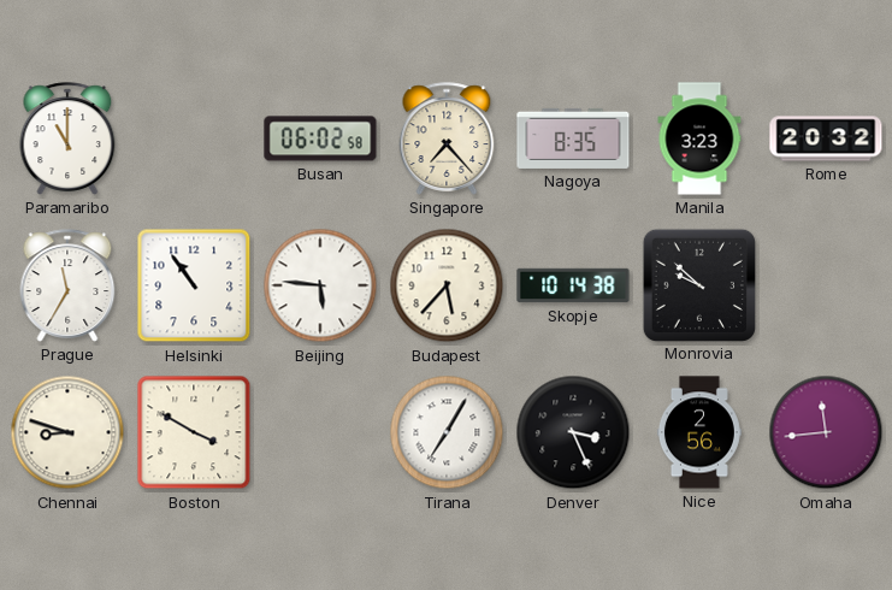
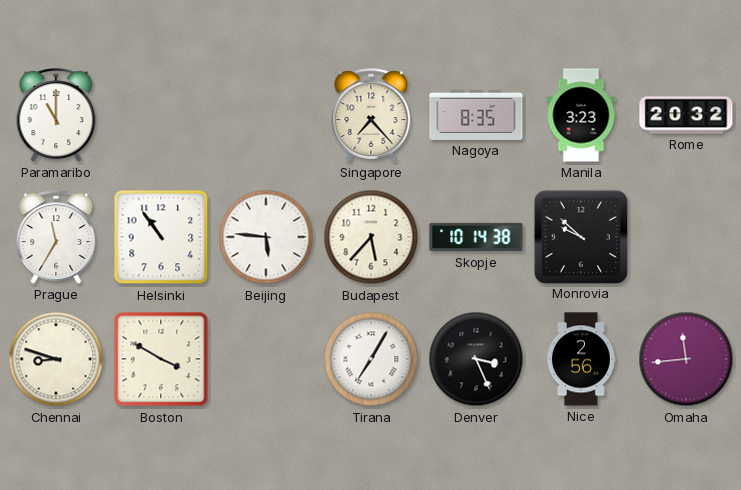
Busan: 06:02 -> none
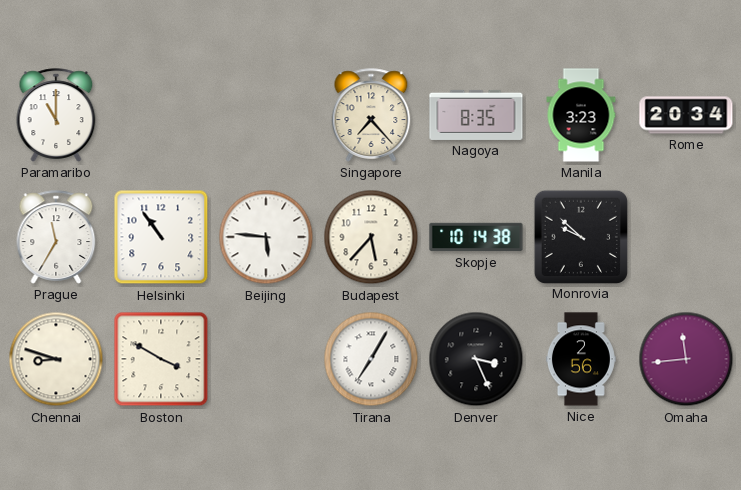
Rome: 20:32 -> 20:34
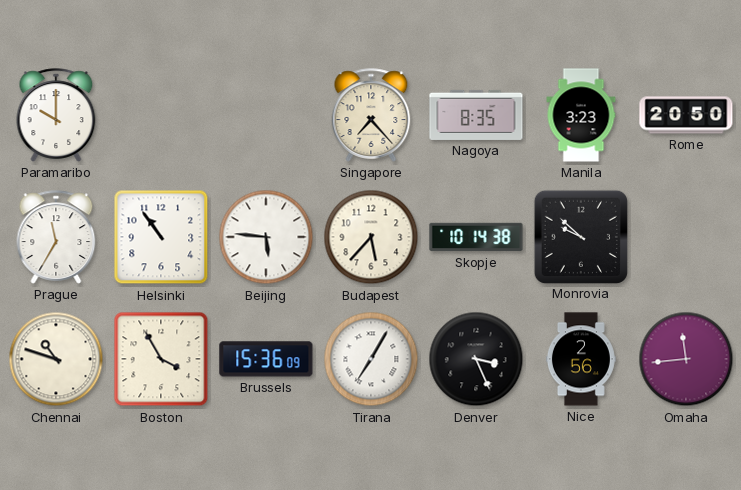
Paramaribo: 11:00 -> 10:00
Rome: 20:34 -> 20:50
Chennai: 8:48 -> 10:48
Boston: 3:50 -> 3:55
Brussels: none -> 15:36
